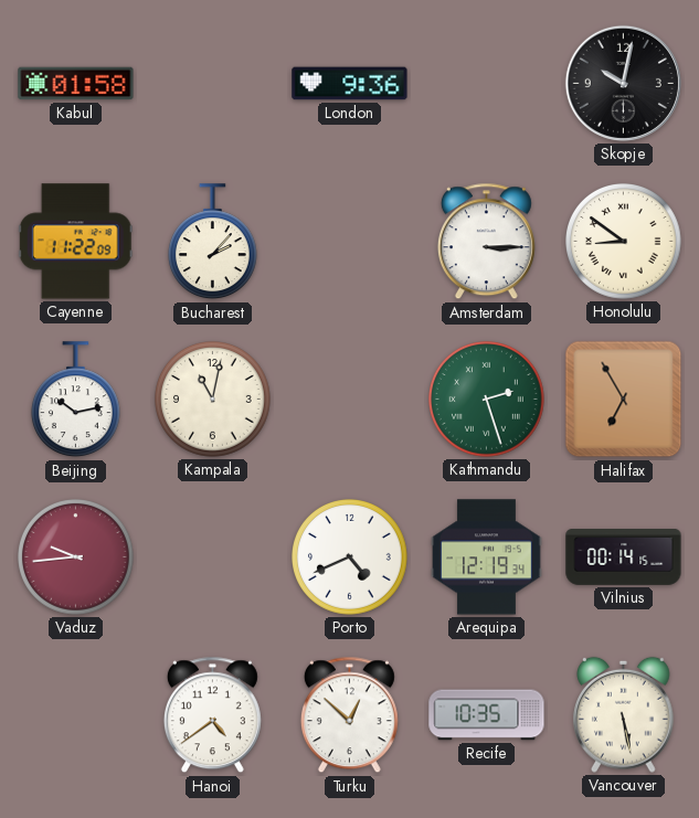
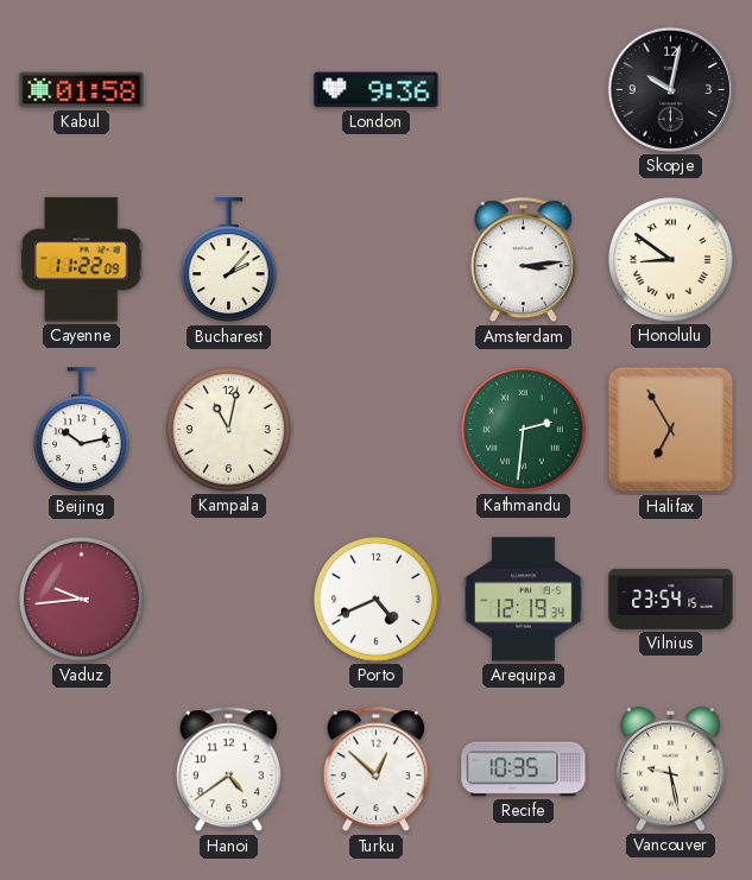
Amsterdam: 3:15 -> 3:14
Kathmandu: 2:27 -> 2:31
Vilnius: 00:14 -> 23:54
Vancouver: 5:28 -> 9:28
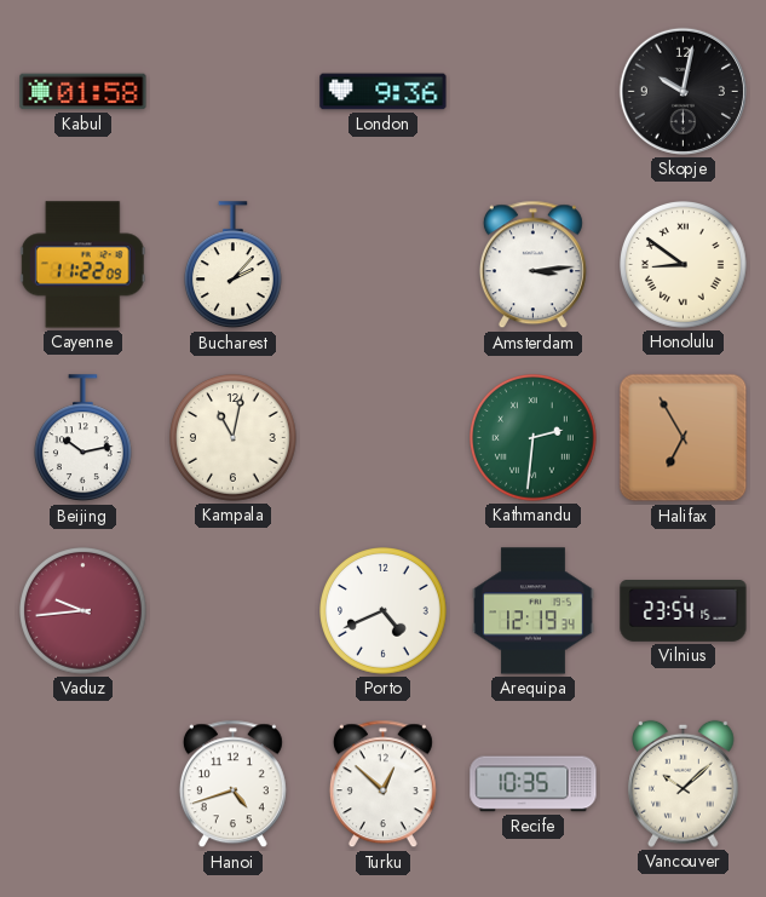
Hanoi: 4:39 -> 4:42
Vancouver: 9:28 -> 10:08
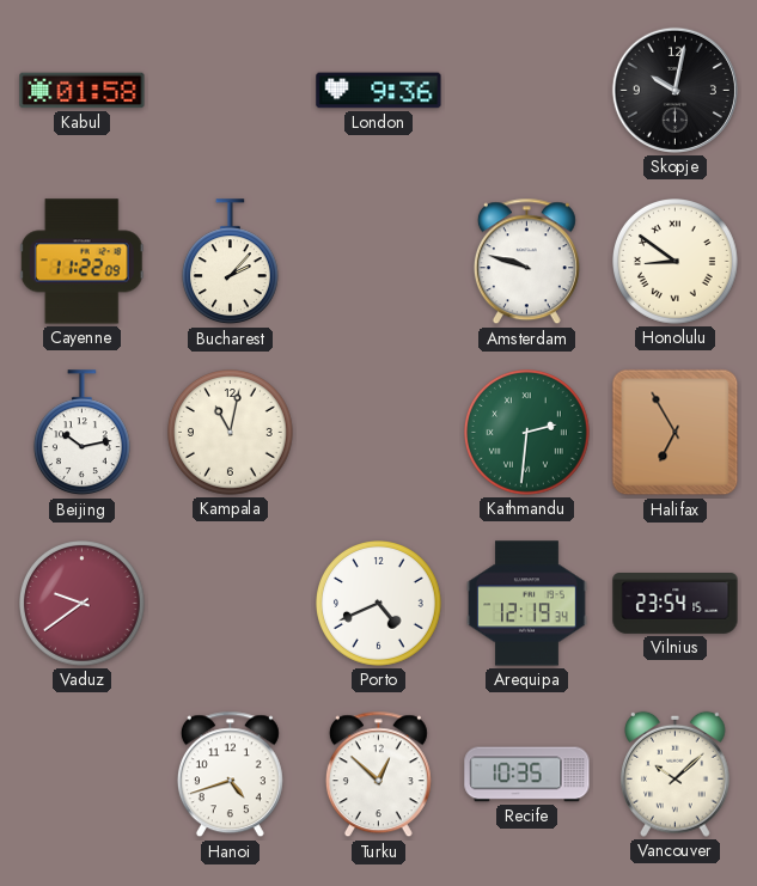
Amsterdam: 3:14 -> 9:48
Vaduz: 9:44 -> 9:39
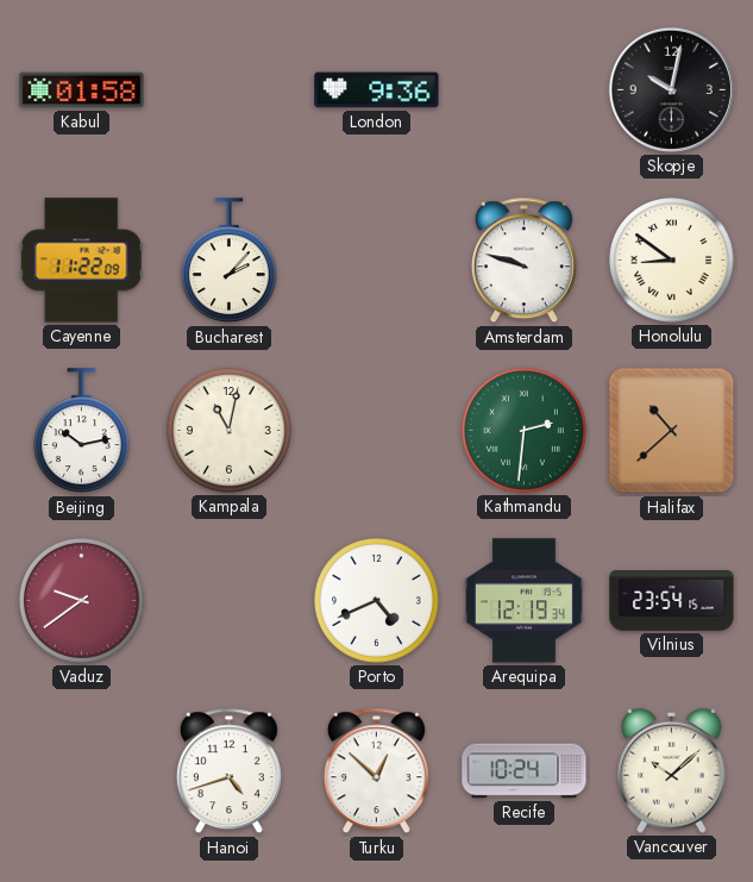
Halifax: 6:55 -> 10:38
Recife: 10:35 -> 10:24
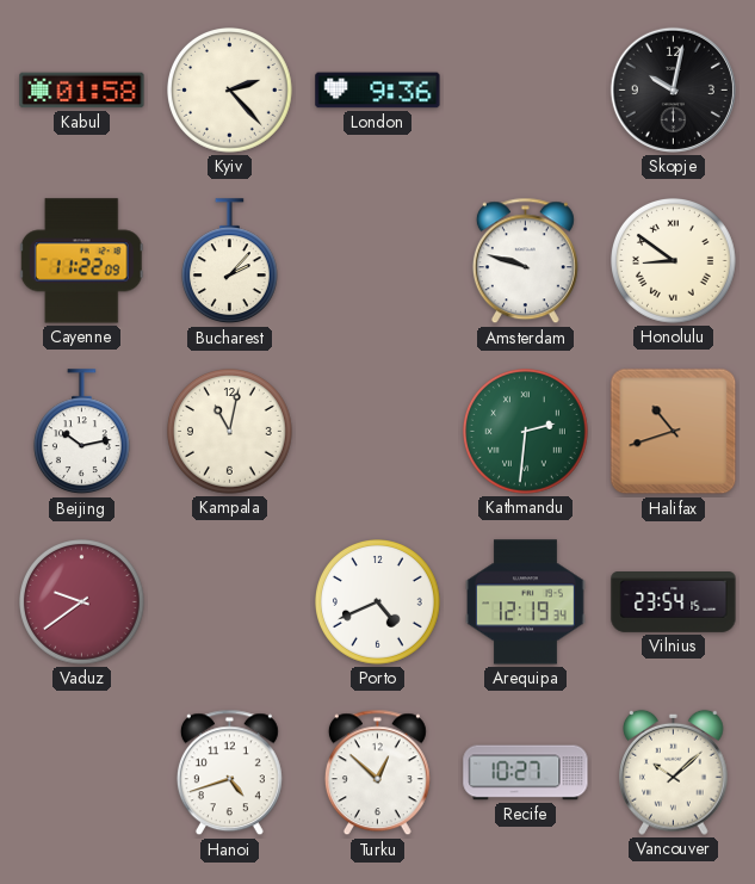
Kyiv: none -> 2:23
Halifax: 10:38 -> 10:42
Recife: 10:24 -> 10:27
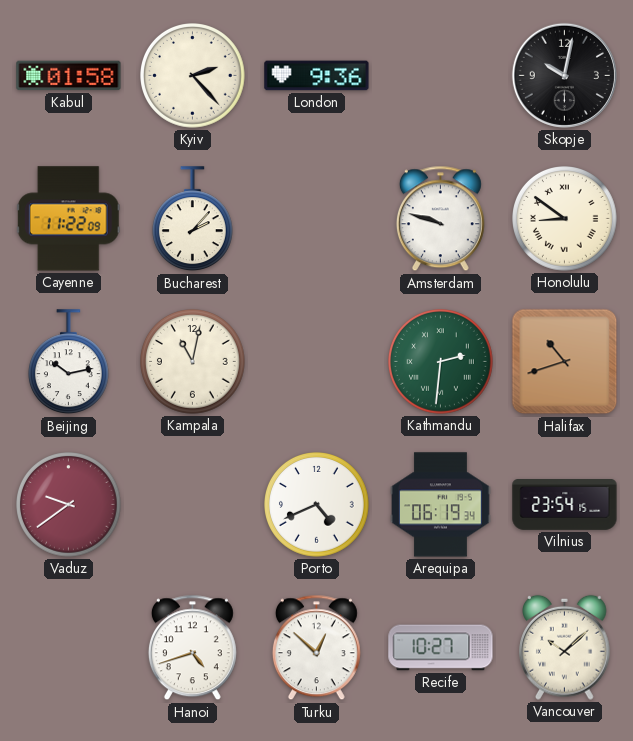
Arequipa: 12:19 -> 06:19
